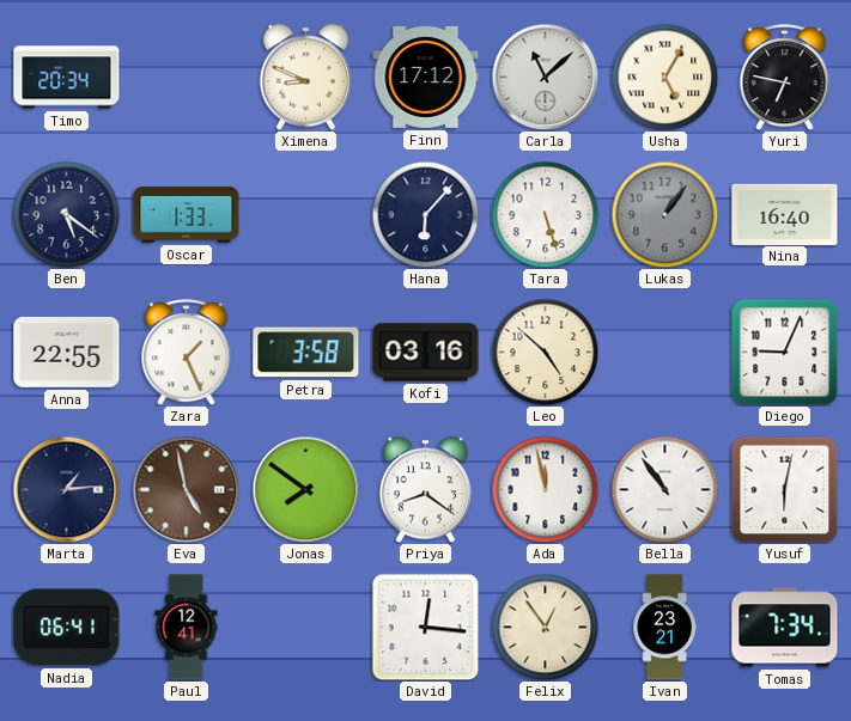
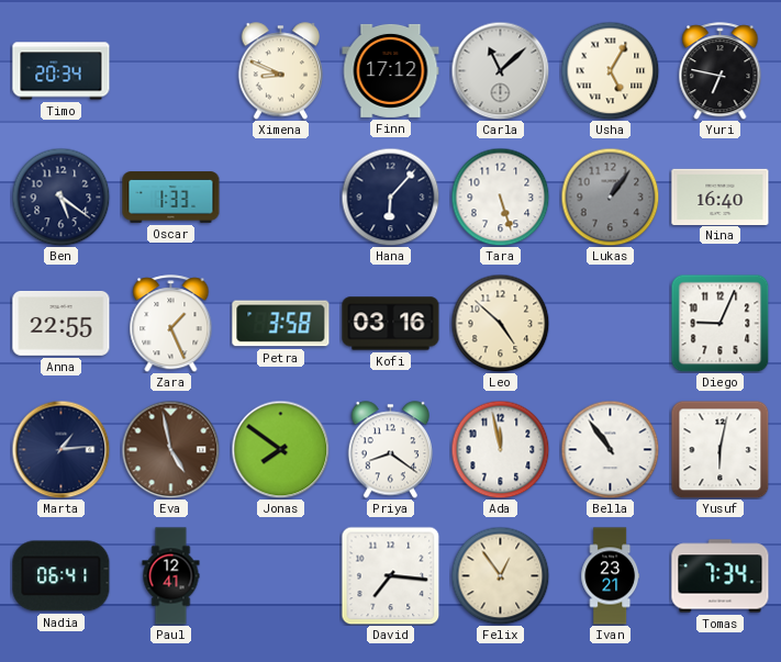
David: 12:16 -> 7:16
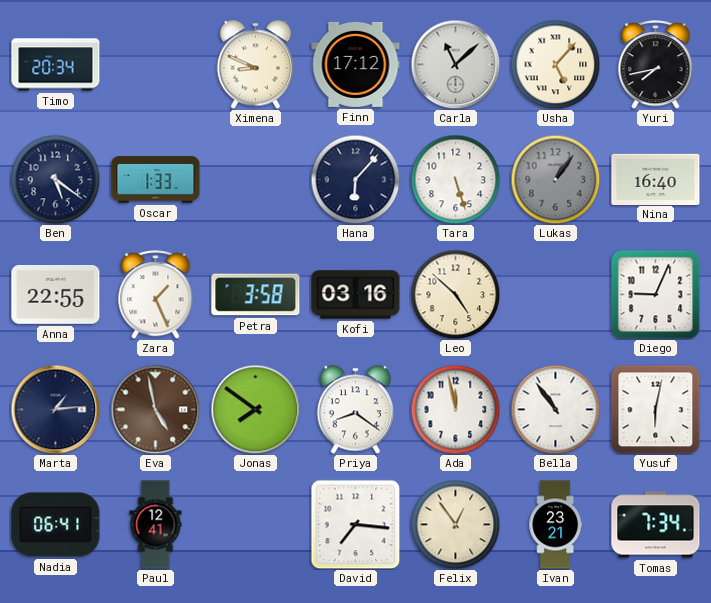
Usha: 5:05 -> 5:07
Yuri: 6:47 -> 7:43
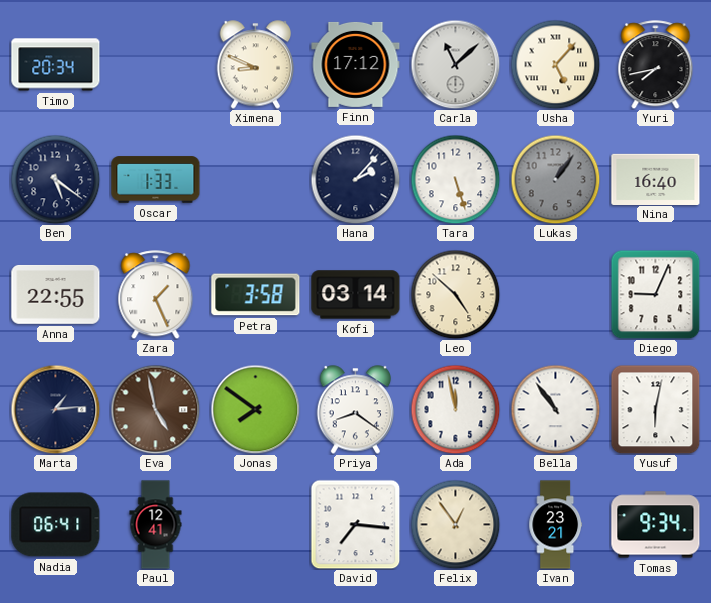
Hana: 6:07 -> 2:07
Kofi: 03:16 -> 03:14
Tomas: 7:34 -> 9:34
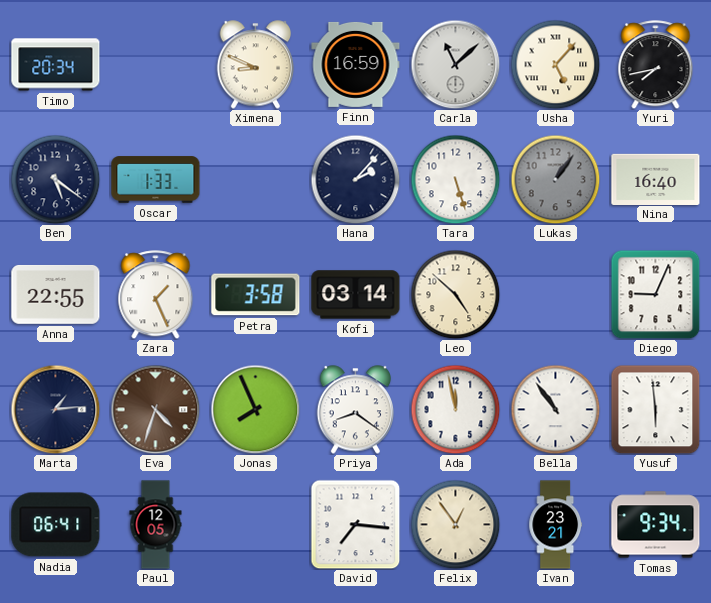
Finn: 17:12 -> 16:59
Eva: 4:58 -> 4:33
Jonas: 7:51 -> 7:56
Yusuf: 6:02 -> 5:59
Paul: 12:41 -> 12:05
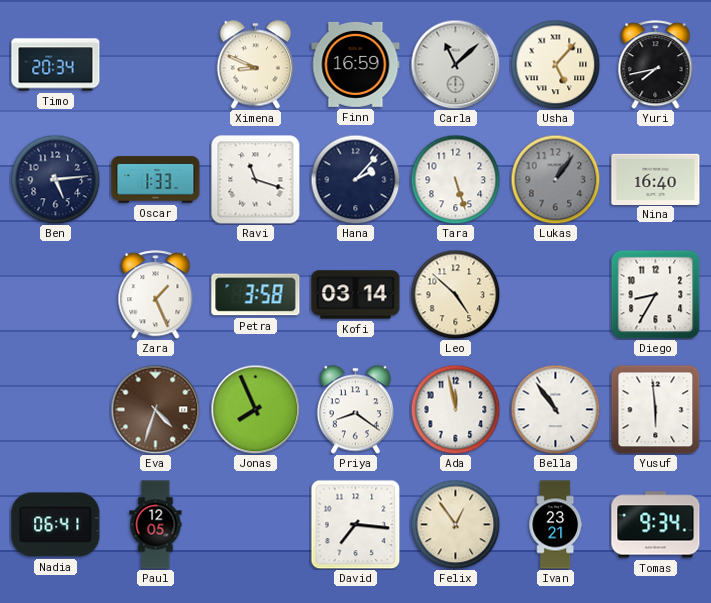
Ben: 5:21 -> 5:14
Ravi: none -> 11:18
Anna: 22:55 -> none
Diego: 9:04 -> 8:35
Marta: 1:14 -> none
